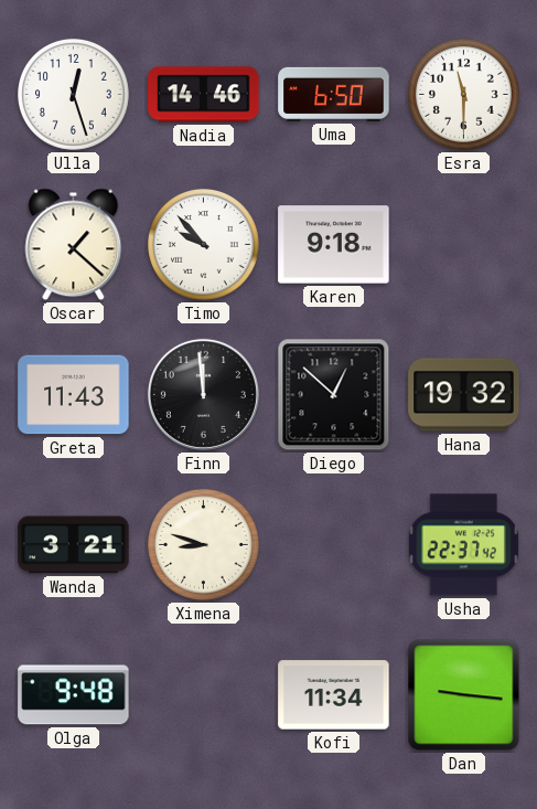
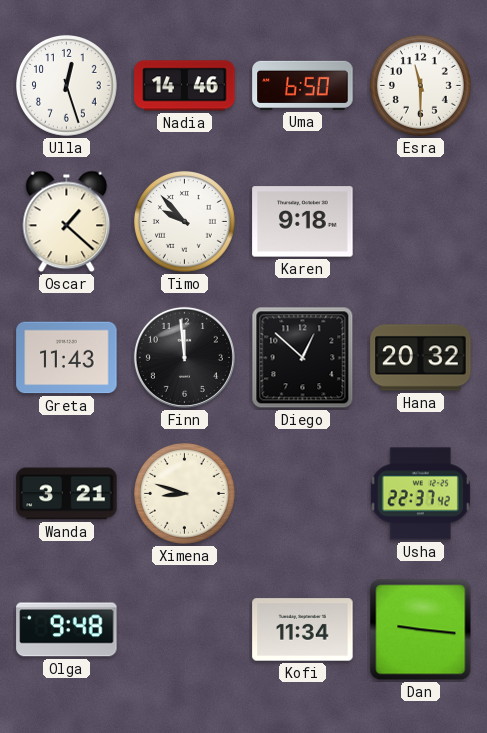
Hana: 19:32 -> 20:32
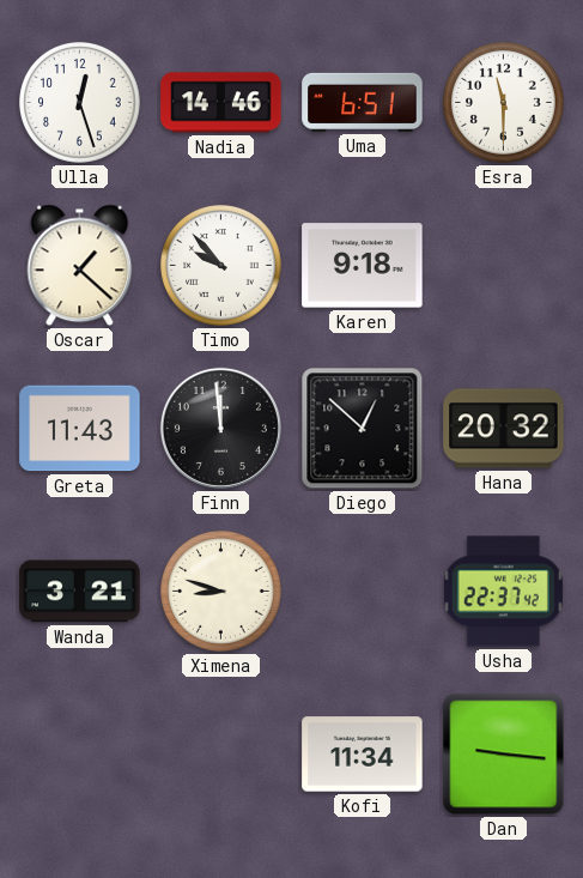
Uma: 6:50 -> 6:51
Olga: 9:48 -> none
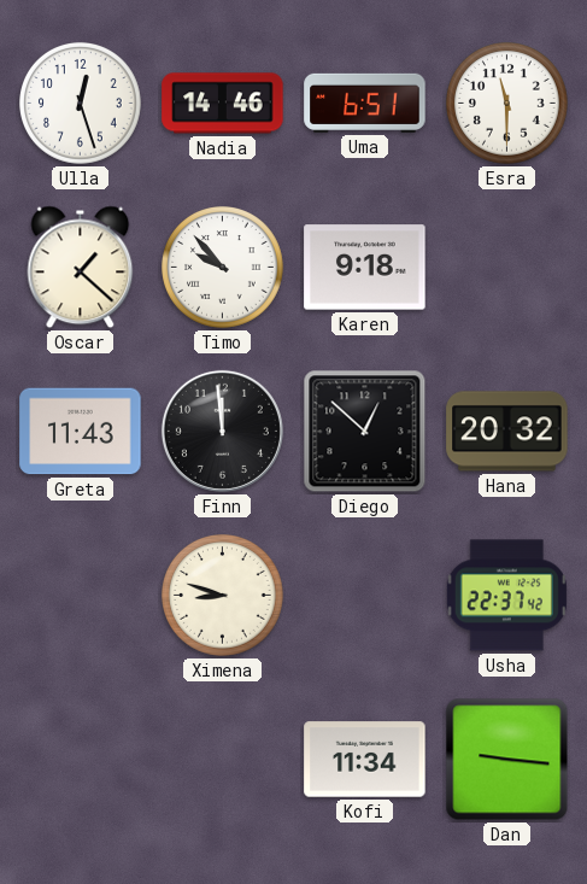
Wanda: 3:21 -> none
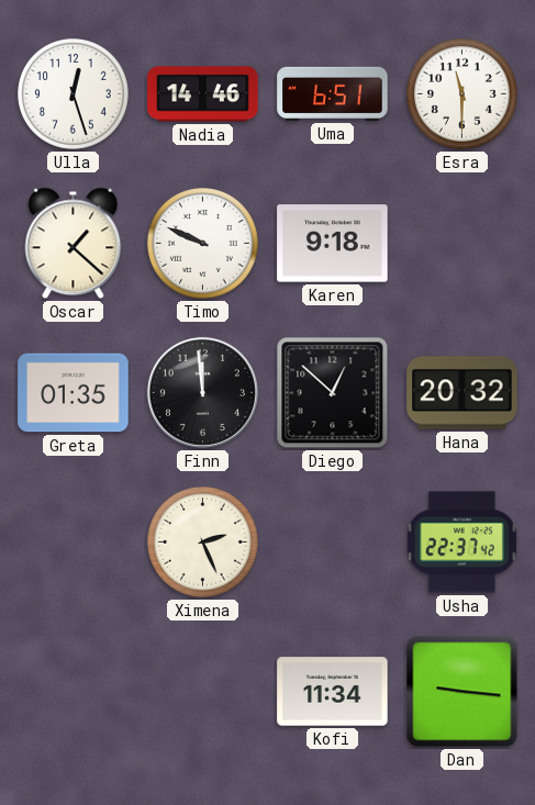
Timo: 9:53 -> 9:49
Greta: 11:43 -> 01:35
Ximena: 8:48 -> 2:26
